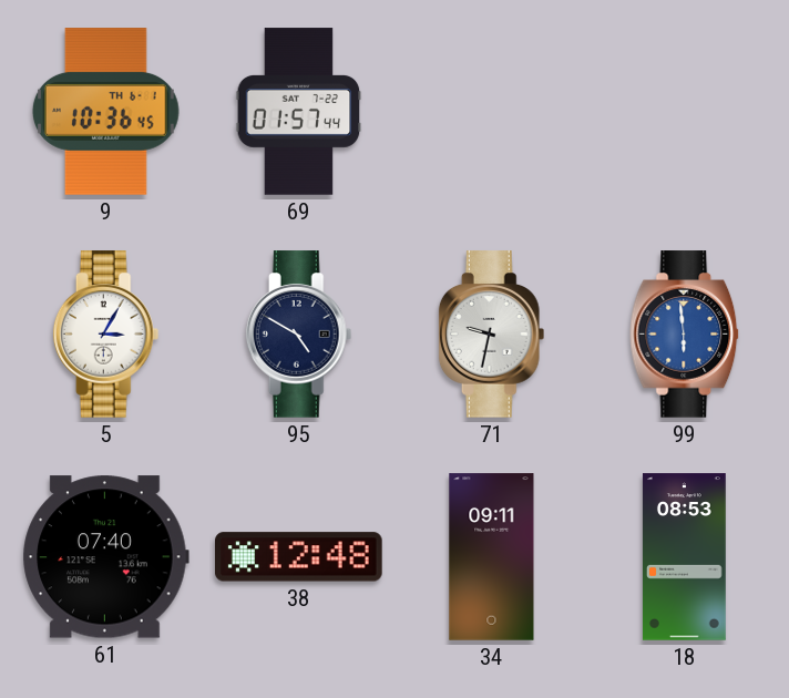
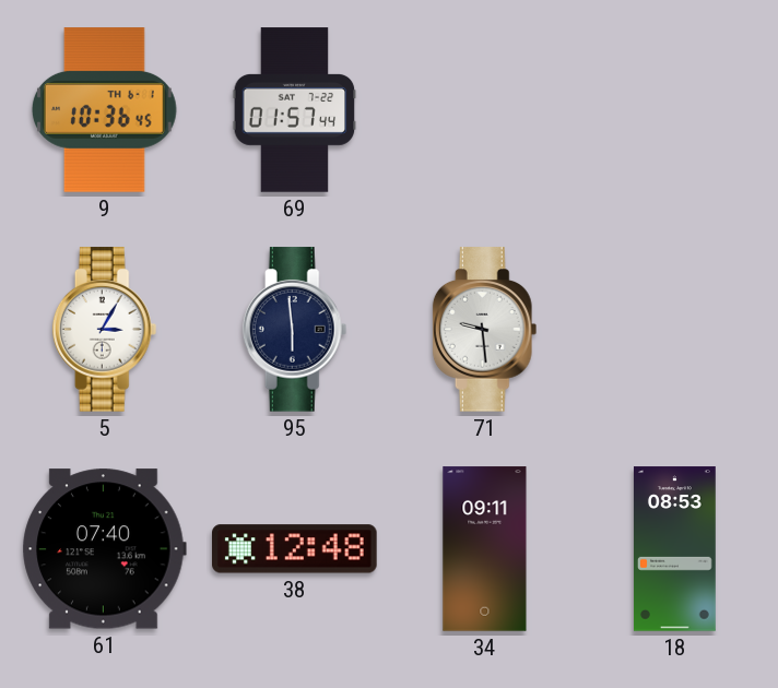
95: 4:50 -> 5:59
71: 9:32 -> 9:29
99: 5:59 -> none
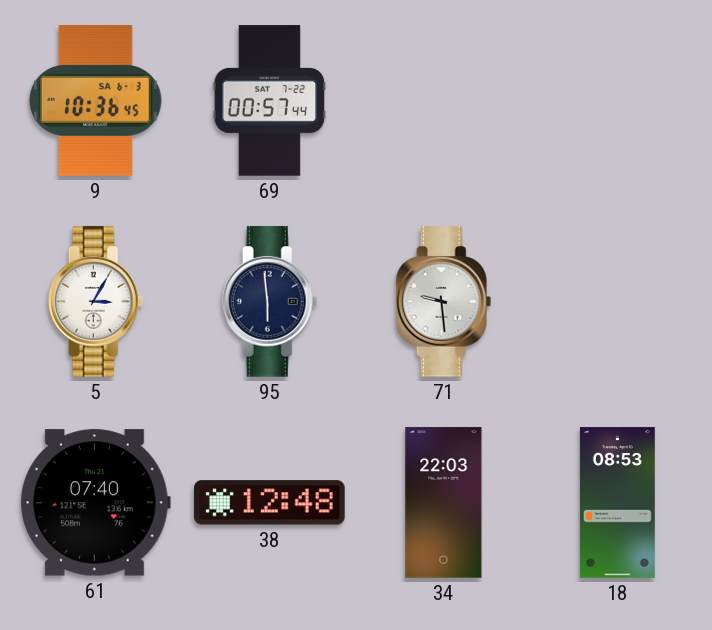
9 date: TH 6-1 -> SA 6-3
69: 01:57 -> 00:57
34: 09:11 -> 22:03
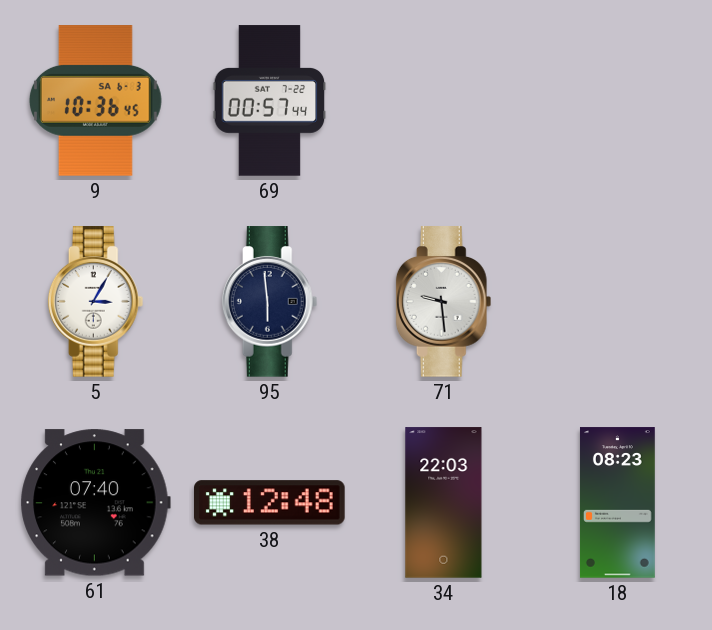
18: 08:53 -> 08:23
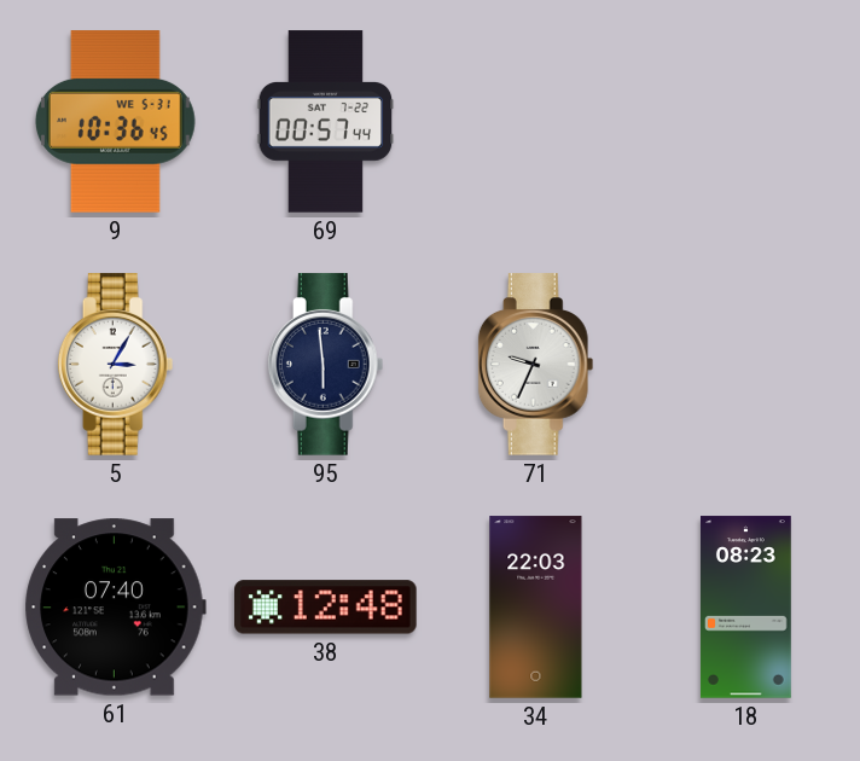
9 date: SA 6-3 -> WE 5-31
71: 9:29 -> 9:34
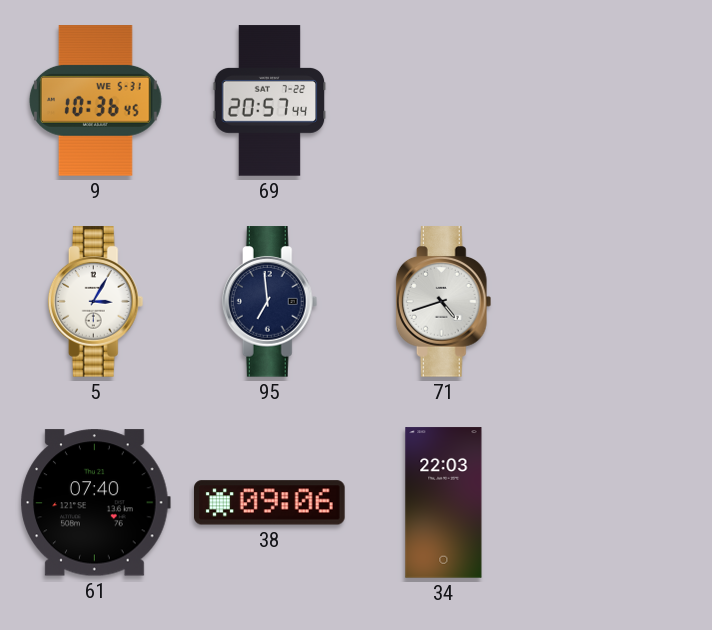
69: 00:57 -> 20:57
95: 5:59 -> 6:59
71: 9:34 -> 4:42
38: 12:48 -> 09:06
18: 08:23 -> none
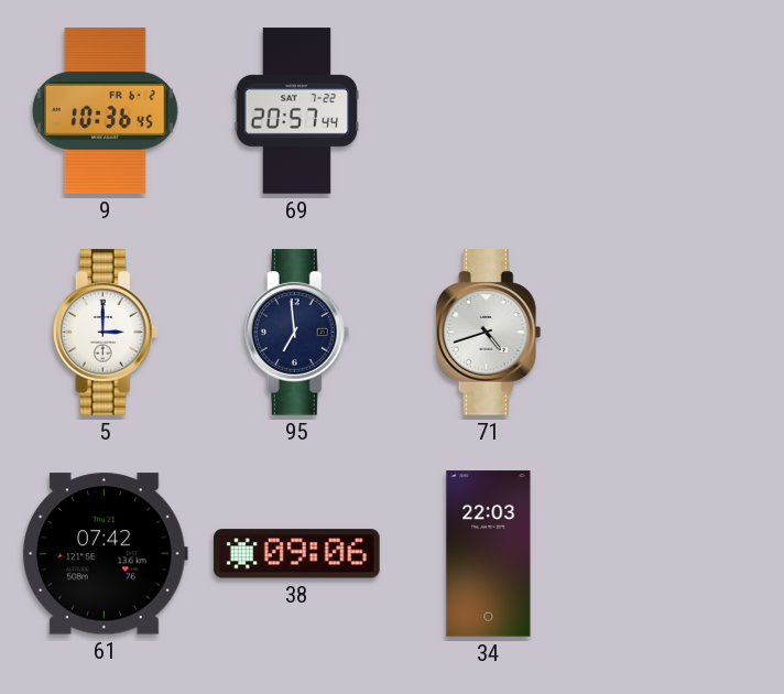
9 date: WE 5-31 -> FR 6-2
5: 3:05 -> 3:00
61: 07:40 -> 07:42
